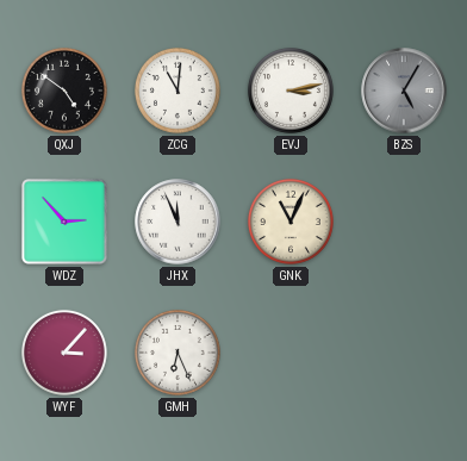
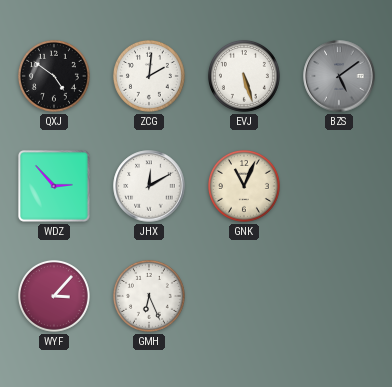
ZCG: 11:01 -> 2:01
EVJ: 3:13 -> 5:27
BZS: 5:05 -> 5:09
JHX: 11:56 -> 12:10
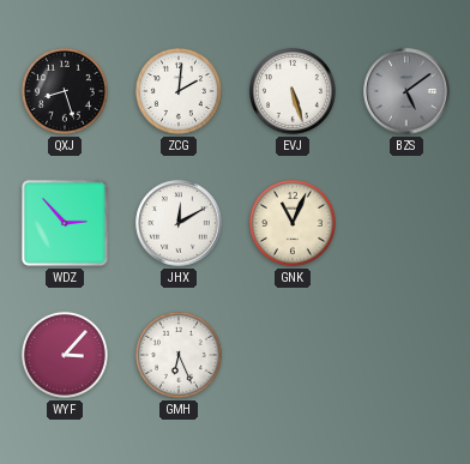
QXJ: 4:51 -> 8:27
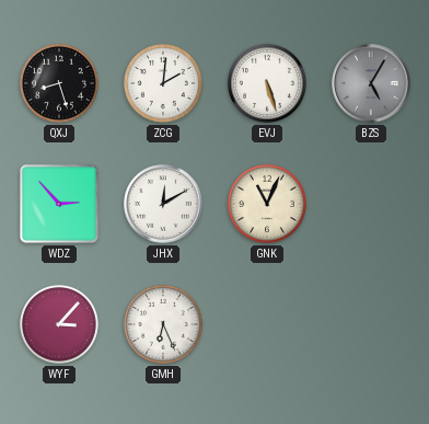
BZS: 5:09 -> 5:05
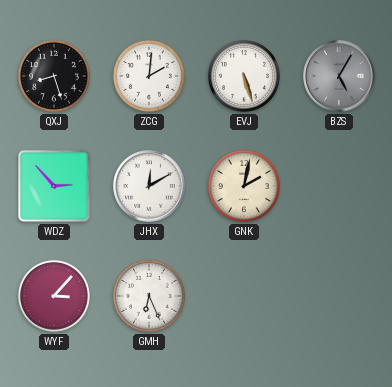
GNK: 11:04 -> 2:02
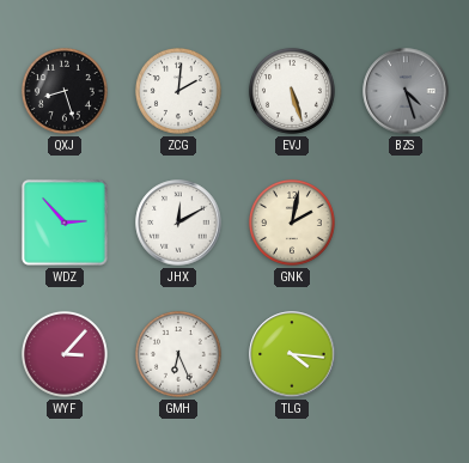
BZS: 5:05 -> 4:27
TLG: none -> 4:16
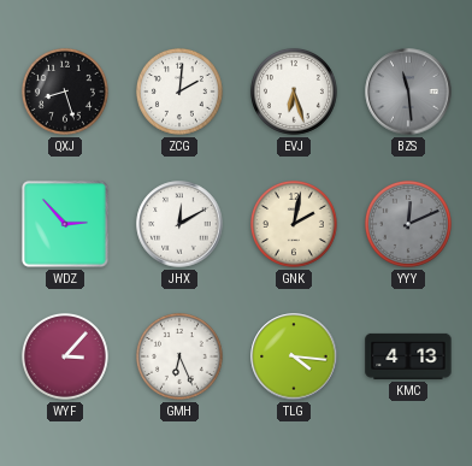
EVJ: 5:27 -> 6:27
BZS: 4:27 -> 11:29
YYY: none -> 12:11
KMC: none -> 4:13
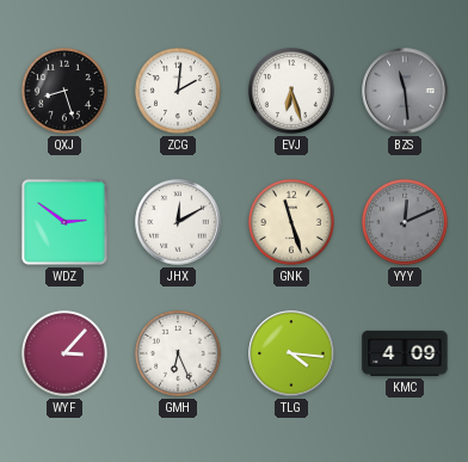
WDZ: 2:53 -> 2:51
GNK: 2:02 -> 11:27
KMC: 4:13 -> 4:09
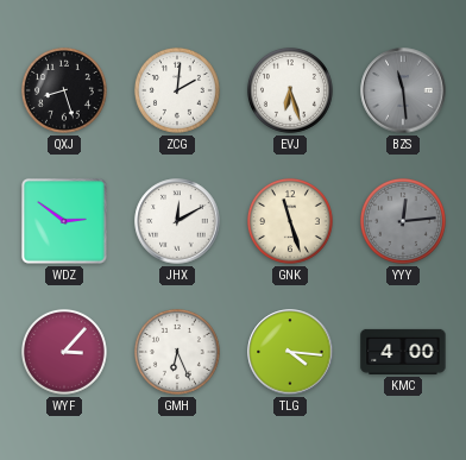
YYY: 12:11 -> 12:14
KMC: 4:09 -> 4:00
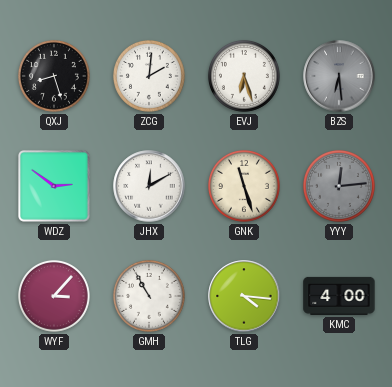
BZS: 11:29 -> 6:29
GMH: 6:26 -> 10:55
